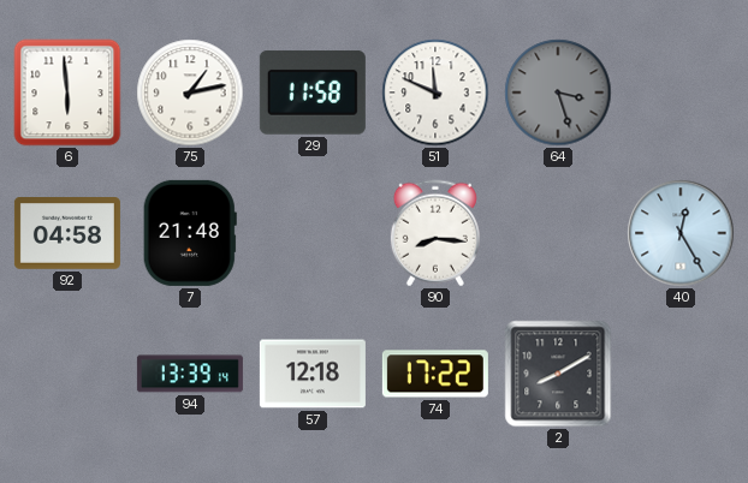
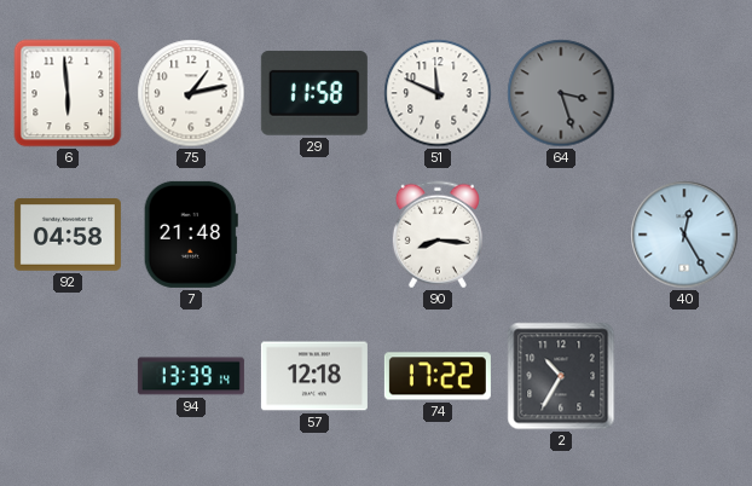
2: 8:10 -> 10:35
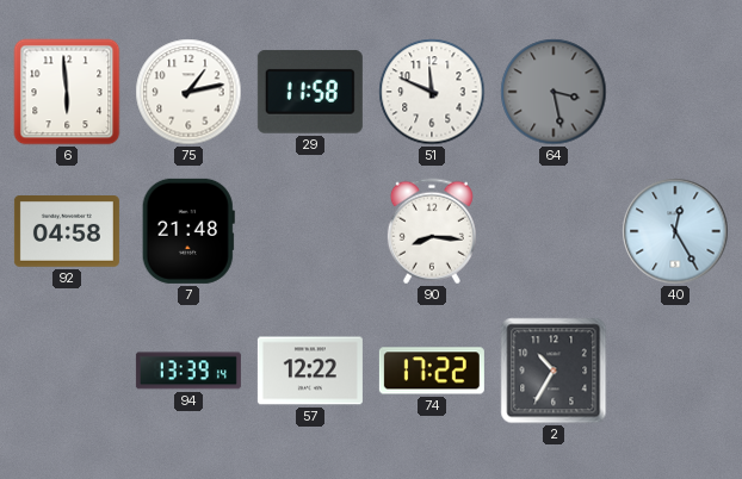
64: 3:27 -> 3:28
57: 12:18 -> 12:22
